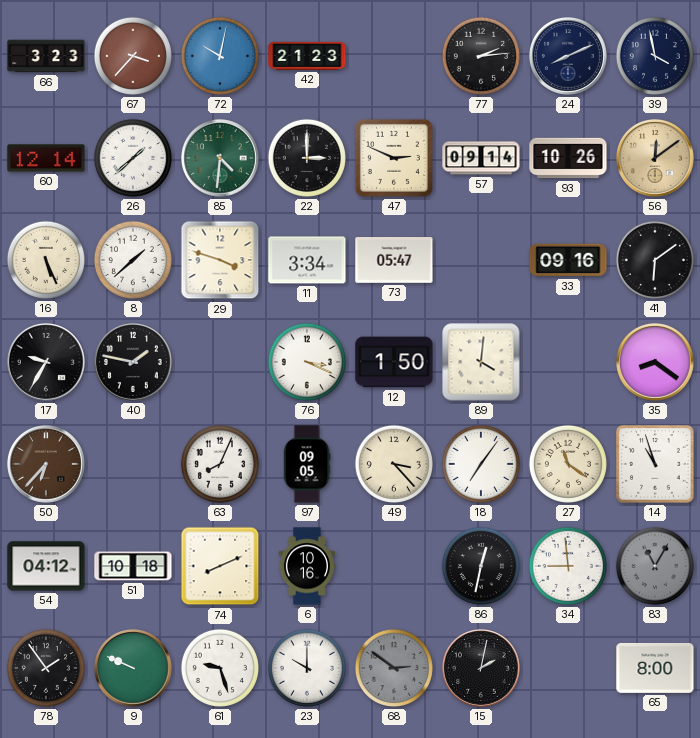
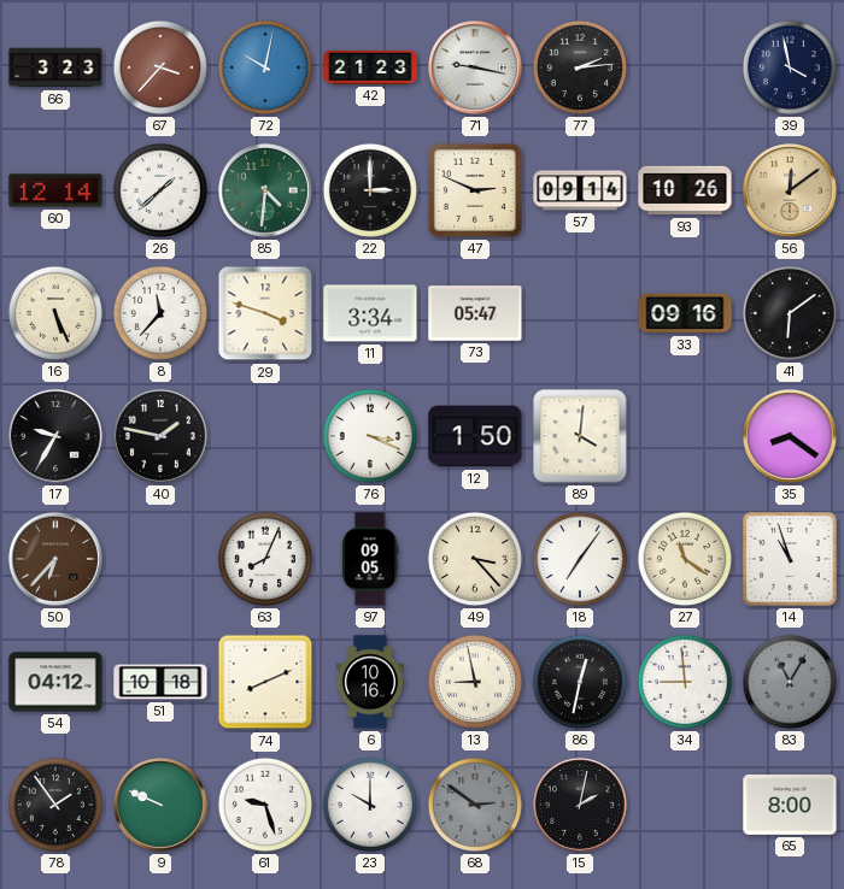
71: none -> 9:17
24: 8:11 -> none
8: 1:38 -> 11:37
13: none -> 8:58
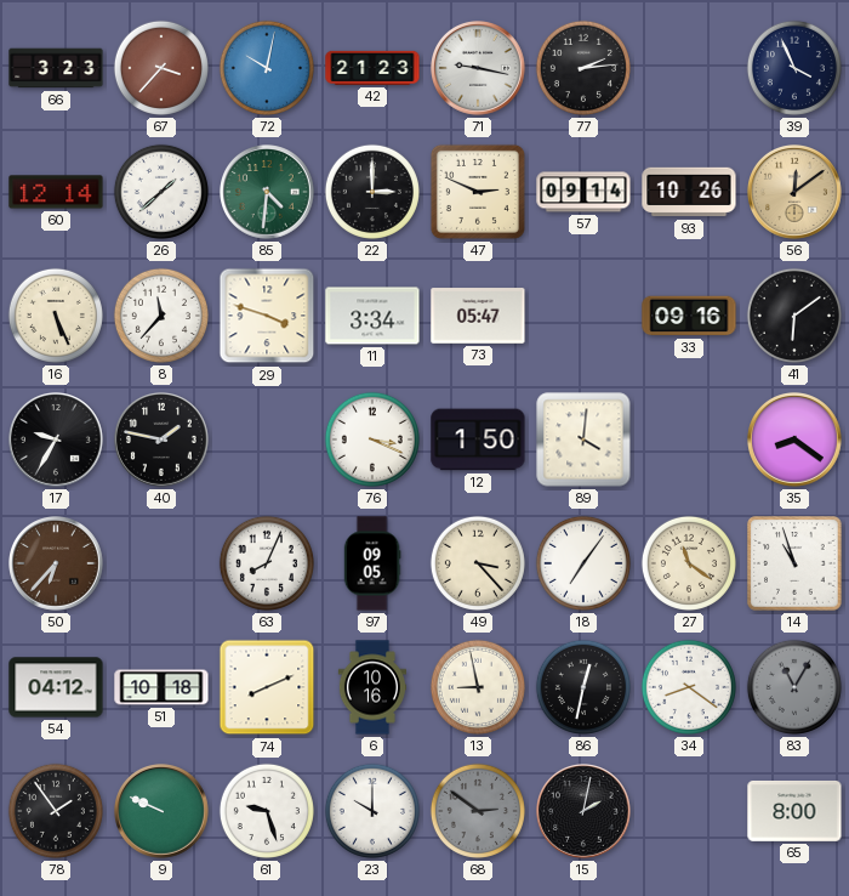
39: 3:58 -> 3:56
34: 8:59 -> 8:21
